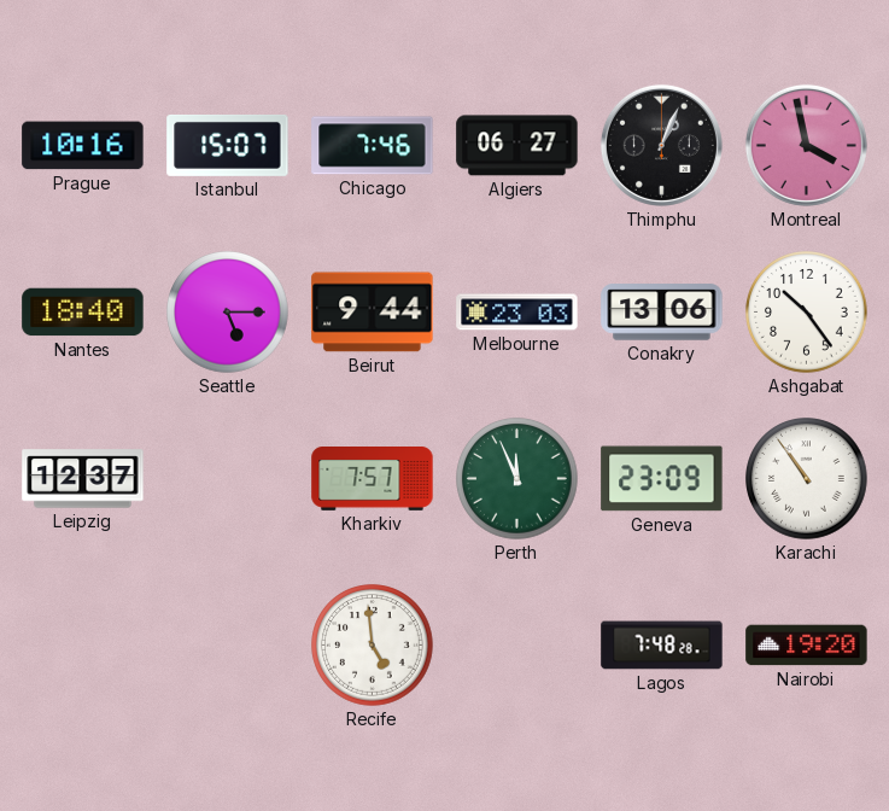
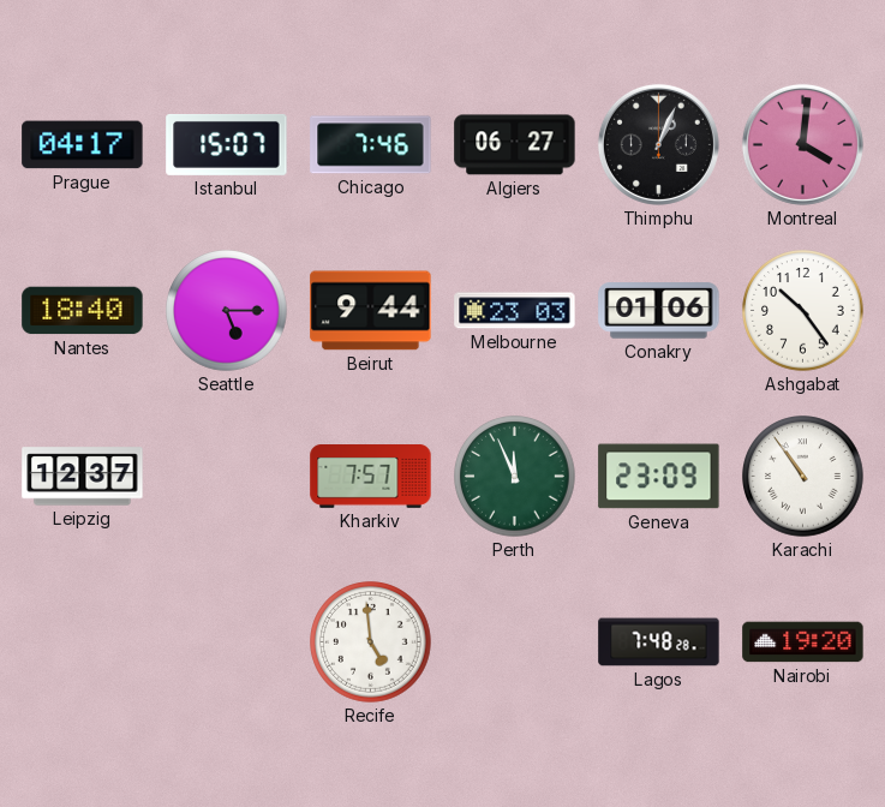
Prague: 10:16 -> 04:17
Montreal: 3:58 -> 4:01
Conakry: 13:06 -> 01:06
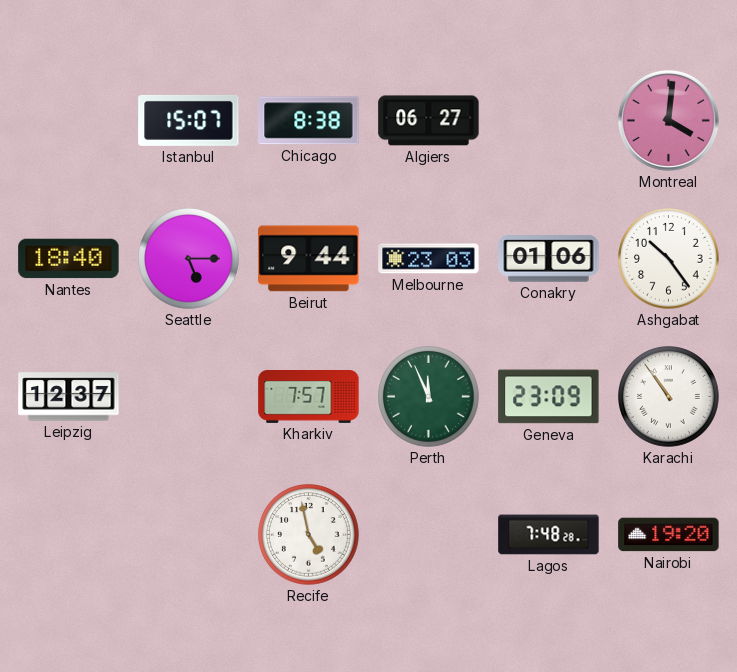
Prague: 04:17 -> none
Chicago: 7:46 -> 8:38
Thimphu: 1:04 -> none
Recife: 4:59 -> 4:58
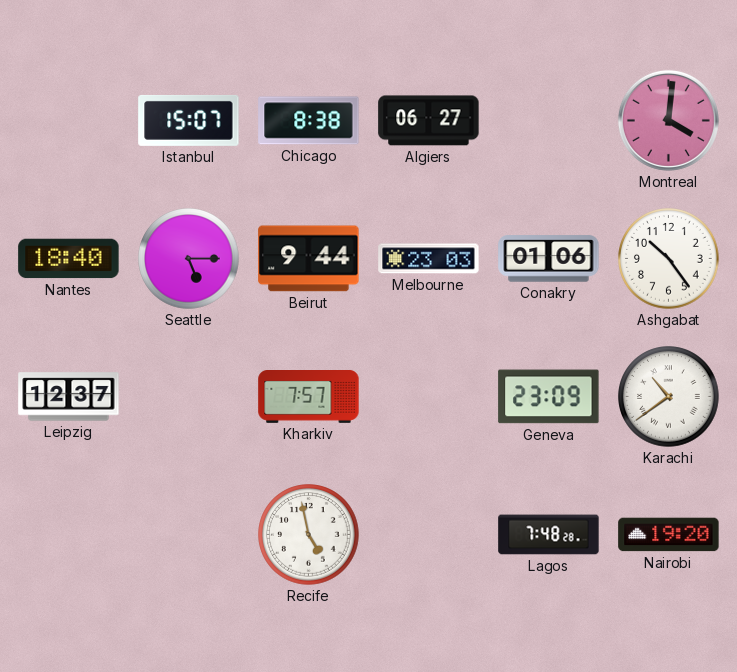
Perth: 11:56 -> none
Karachi: 10:54 -> 10:39
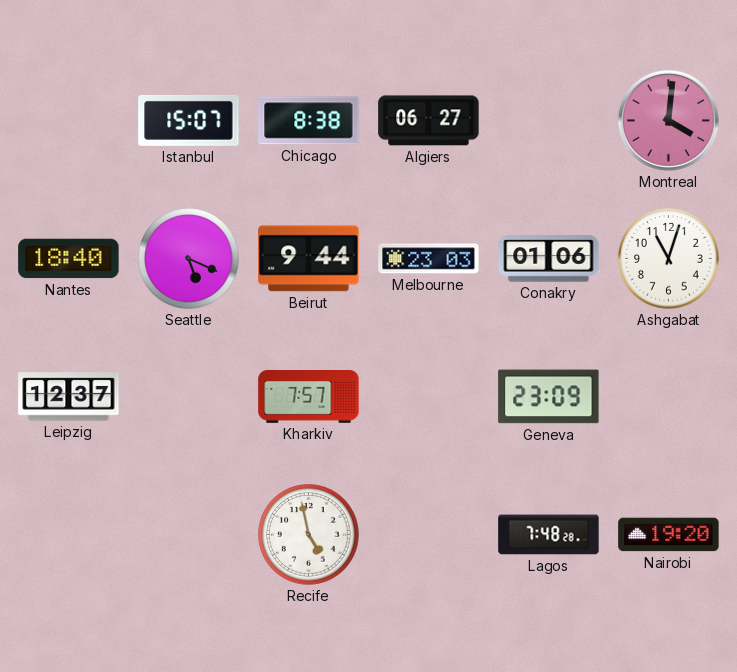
Seattle: 5:15 -> 5:19
Ashgabat: 10:24 -> 11:03
Karachi: 10:39 -> none
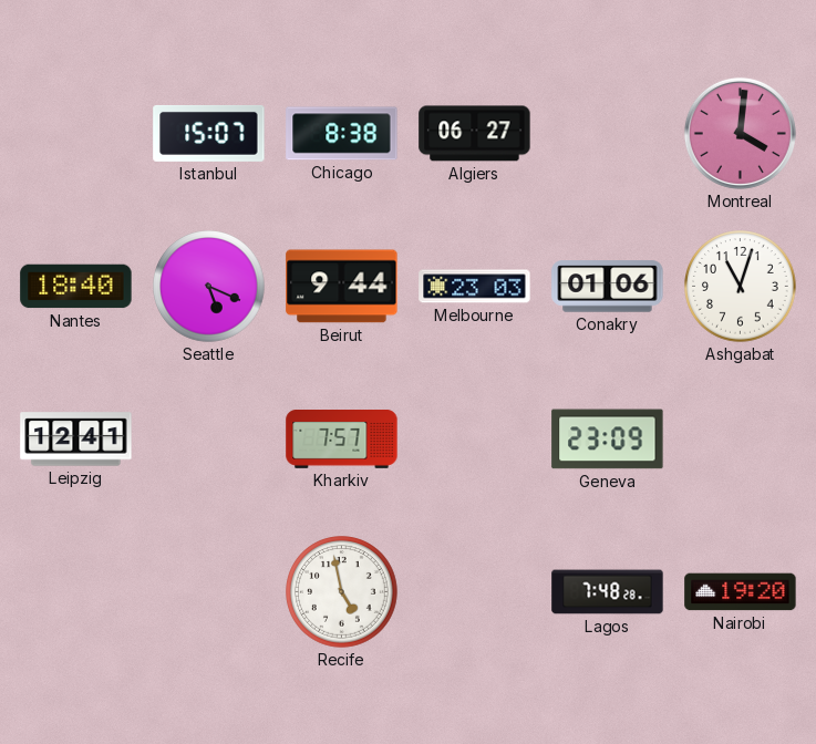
Leipzig: 12:37 -> 12:41
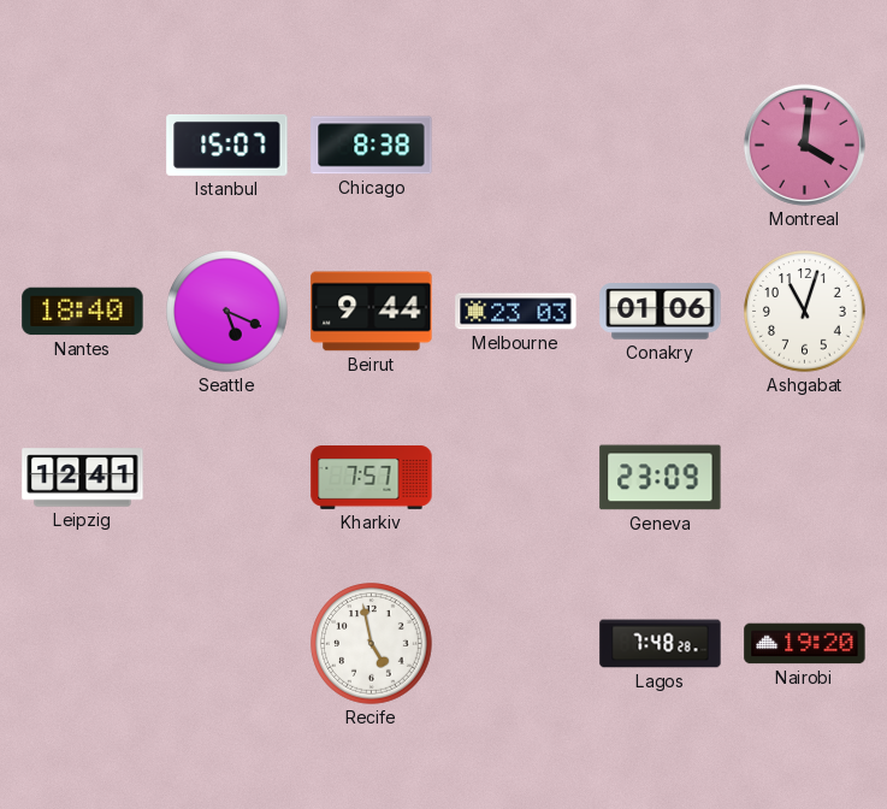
Algiers: 06:27 -> none
